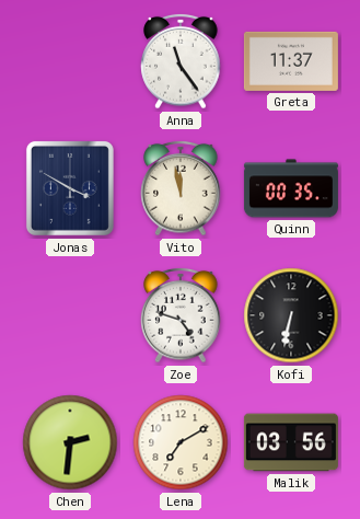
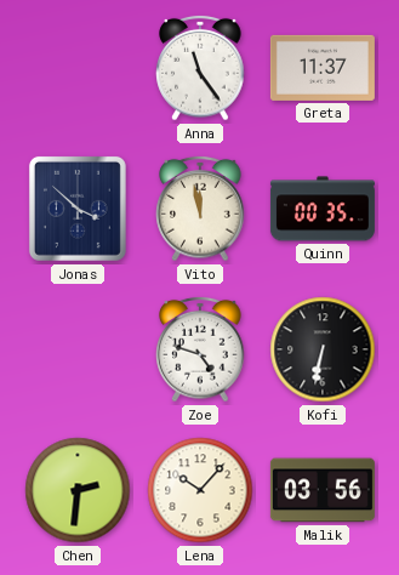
Jonas: 3:50 -> 3:52
Lena: 7:10 -> 10:07
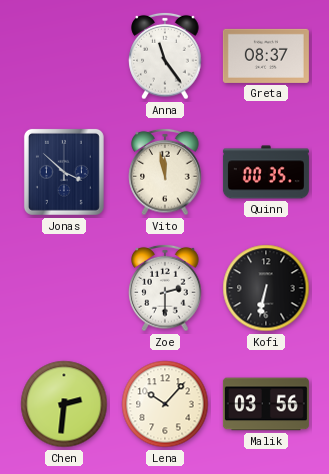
Greta: 11:37 -> 08:37
Zoe: 4:48 -> 2:30
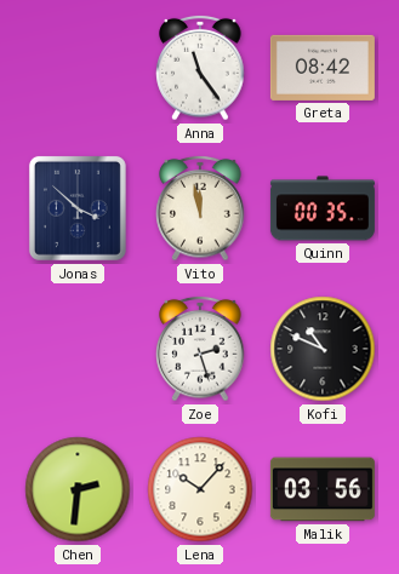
Greta: 08:37 -> 08:42
Zoe: 2:30 -> 2:27
Kofi: 6:32 -> 10:49
